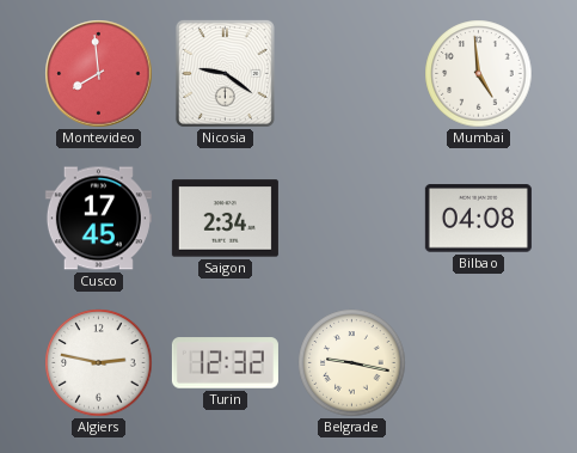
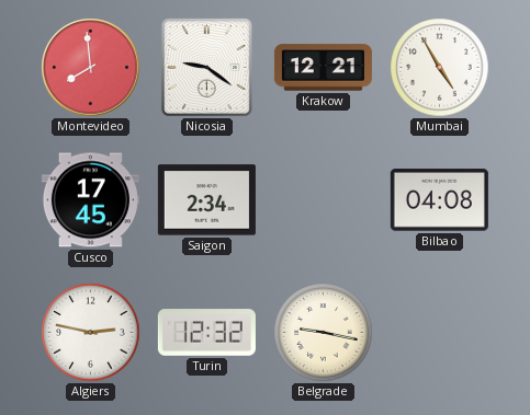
Krakow: none -> 12:21
Mumbai: 4:59 -> 4:55
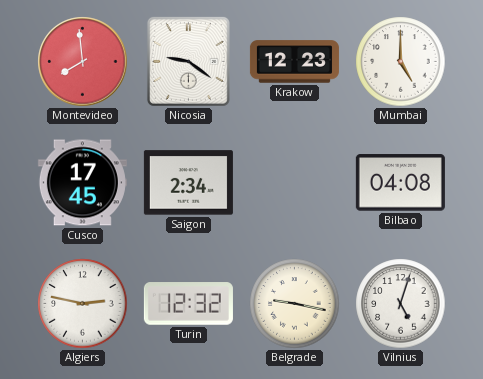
Krakow: 12:21 -> 12:23
Mumbai: 4:55 -> 5:00
Vilnius: none -> 5:03
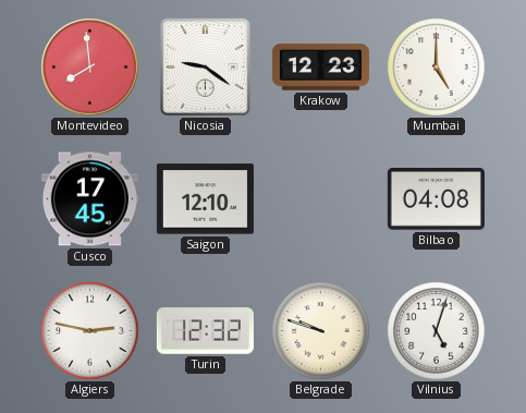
Saigon: 2:34 -> 12:10
Belgrade: 9:17 -> 9:48
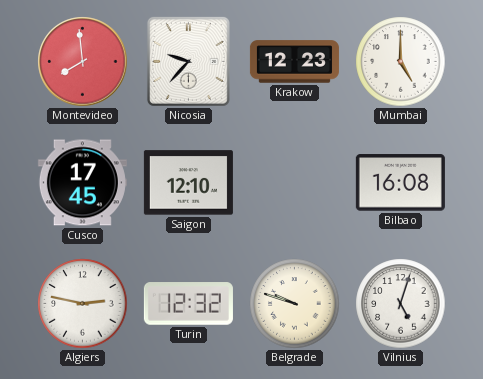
Nicosia: 9:21 -> 9:37
Bilbao: 04:08 -> 16:08
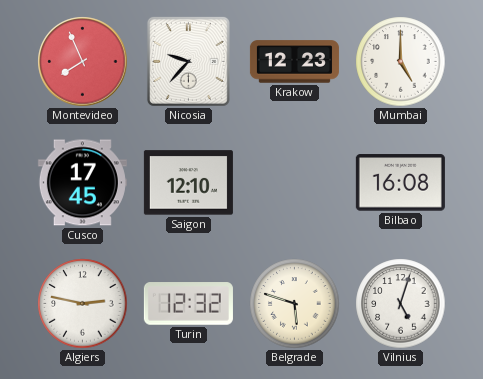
Montevideo: 7:59 -> 7:56
Belgrade: 9:48 -> 5:48
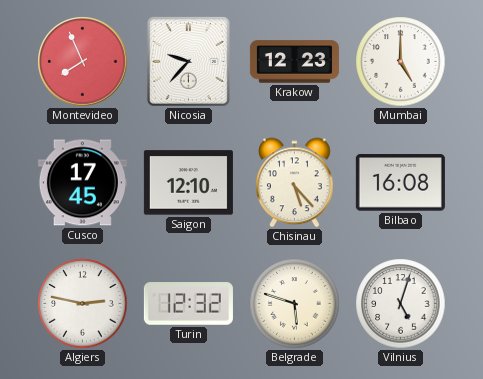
Chisinau: none -> 5:23
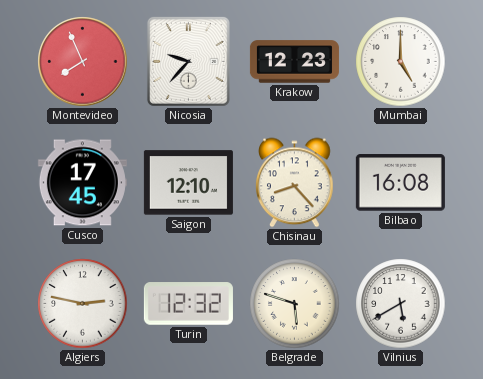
Chisinau: 5:23 -> 8:23
Vilnius: 5:03 -> 5:40
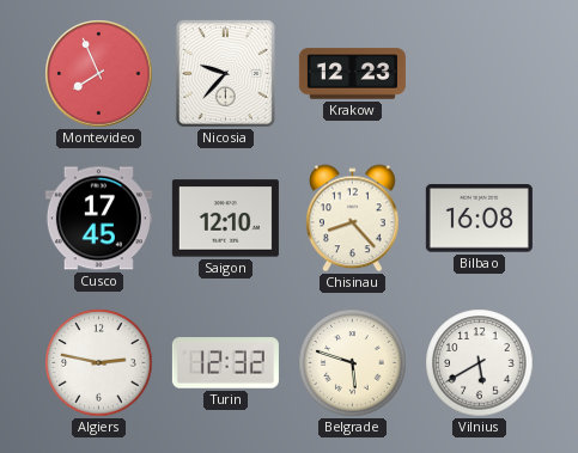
Mumbai: 5:00 -> none
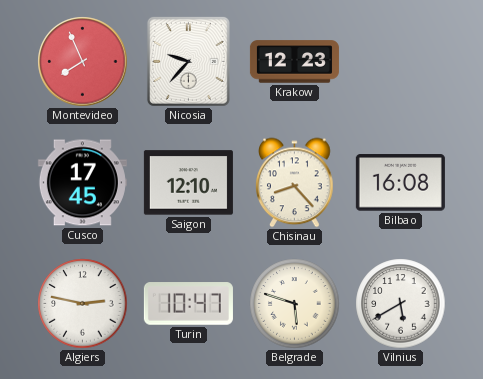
Turin: 12:32 -> 10:47
